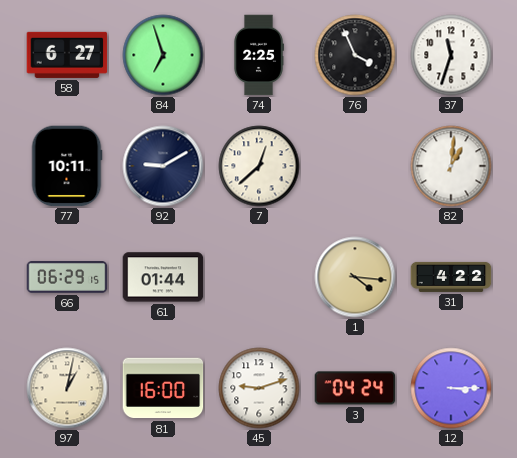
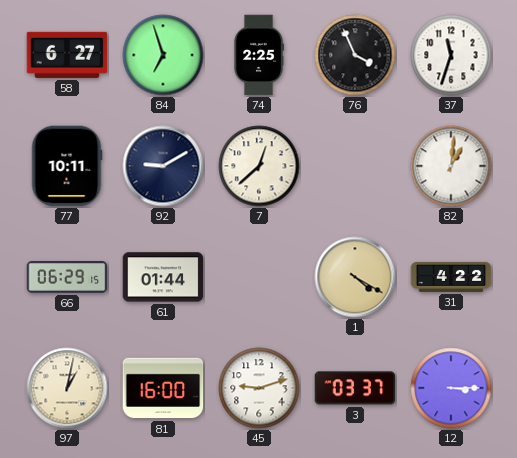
1: 4:16 -> 4:20
3: 04:24 -> 03:37
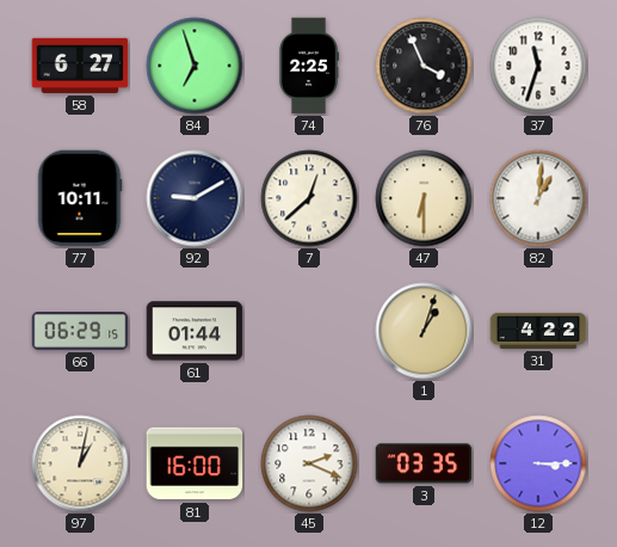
47: none -> 6:30
1: 4:20 -> 1:03
45: 9:12 -> 2:19
3: 03:37 -> 03:35
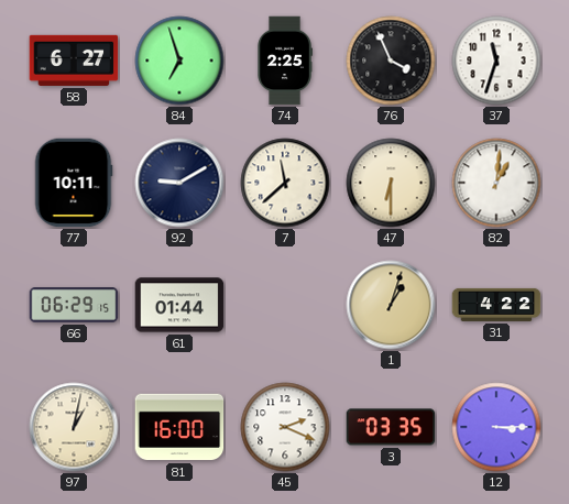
7: 12:38 -> 11:38
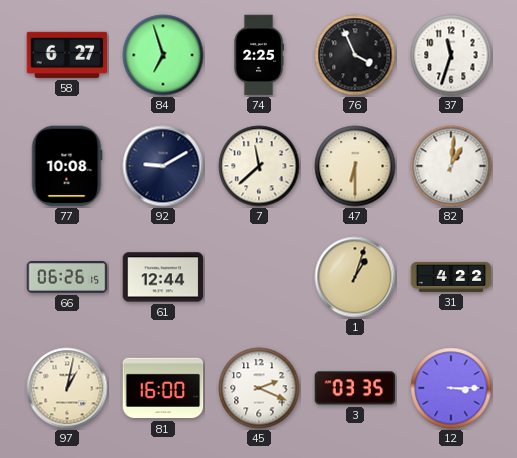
77: 10:11 -> 10:08
66: 06:29 -> 06:26
61: 01:44 -> 12:44
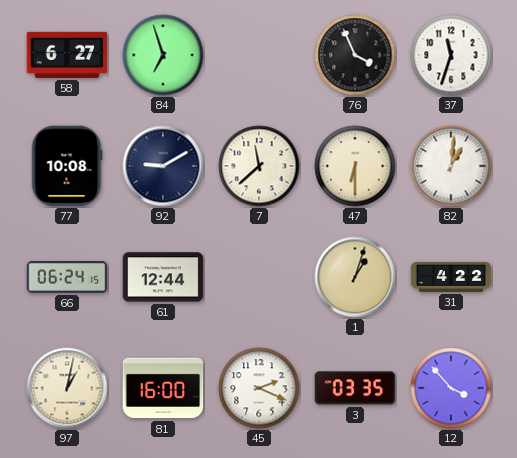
74: 2:25 -> none
66: 06:26 -> 06:24
12: 3:15 -> 3:53
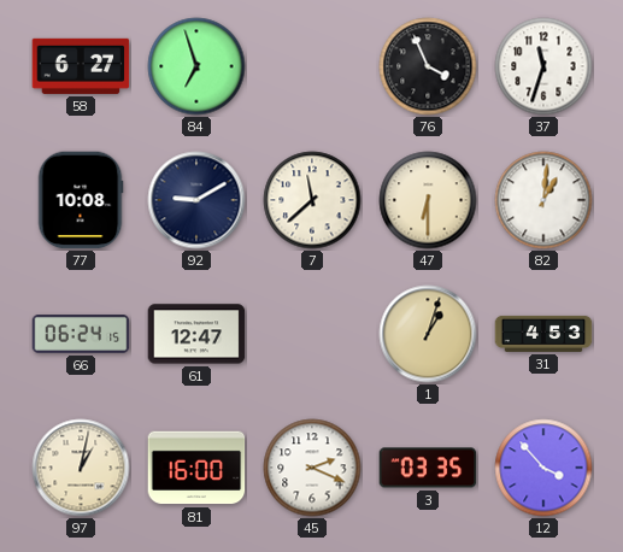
61: 12:44 -> 12:47
31: 4:22 -> 4:53
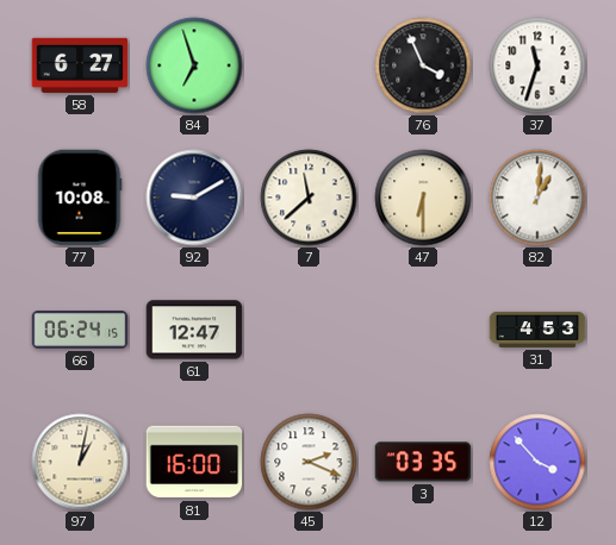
1: 1:03 -> none
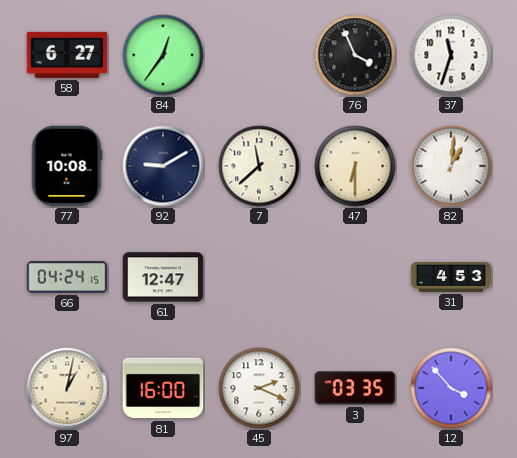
84: 6:57 -> 12:36
66: 06:24 -> 04:24
